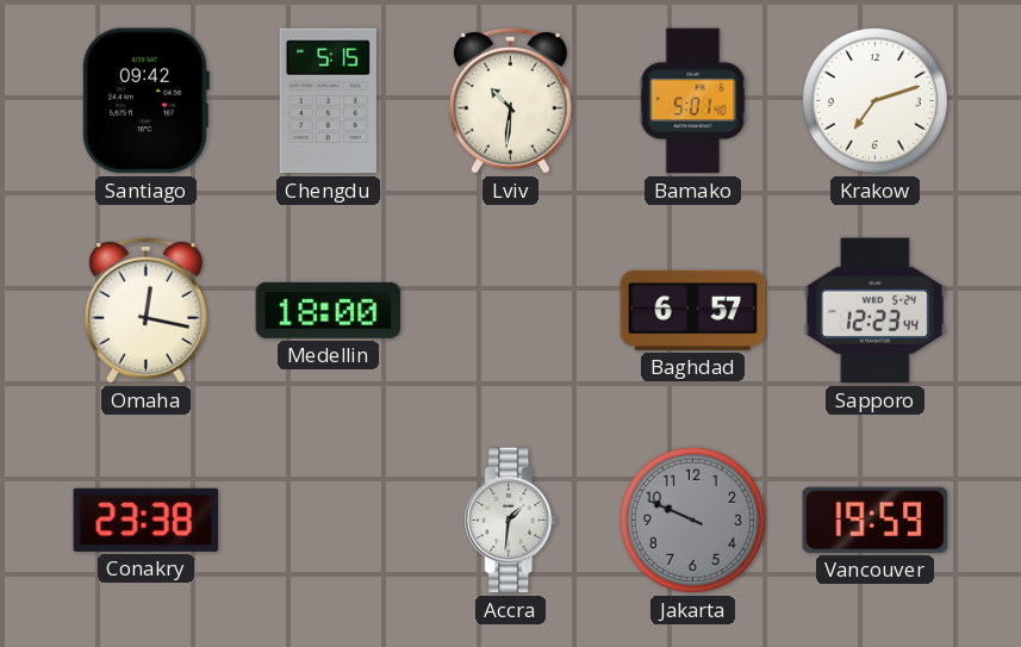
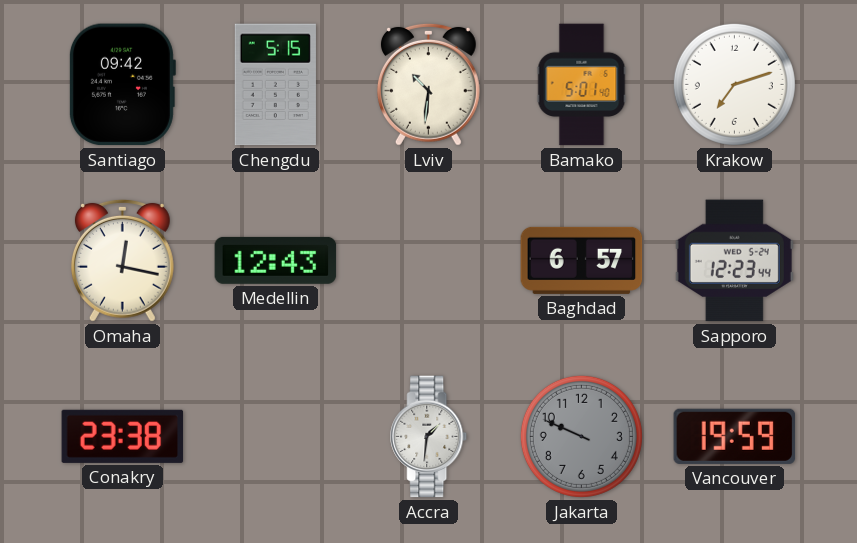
Medellin: 18:00 -> 12:43
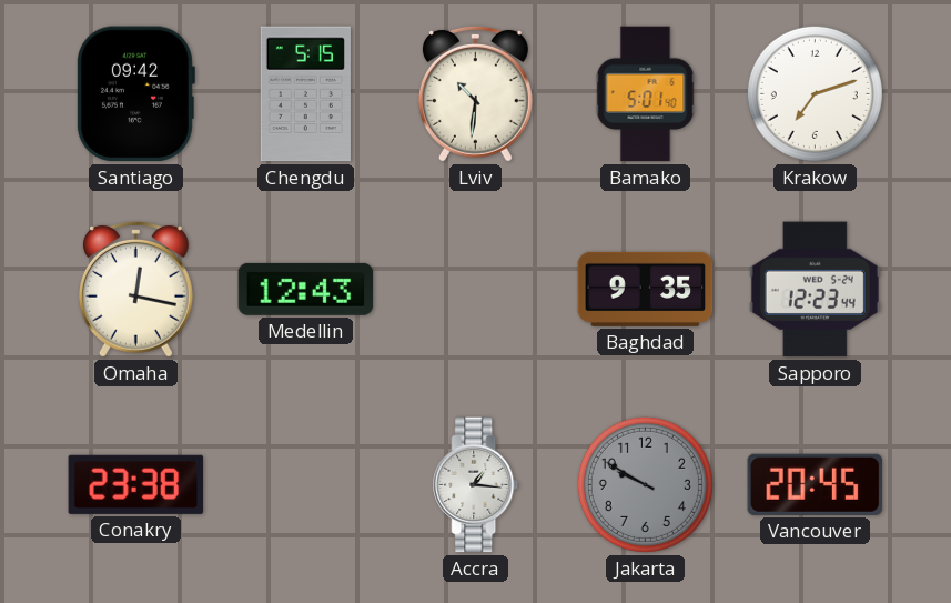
Baghdad: 6:57 -> 9:35
Accra: 1:31 -> 1:16
Jakarta: 9:49 -> 9:50
Vancouver: 19:59 -> 20:45
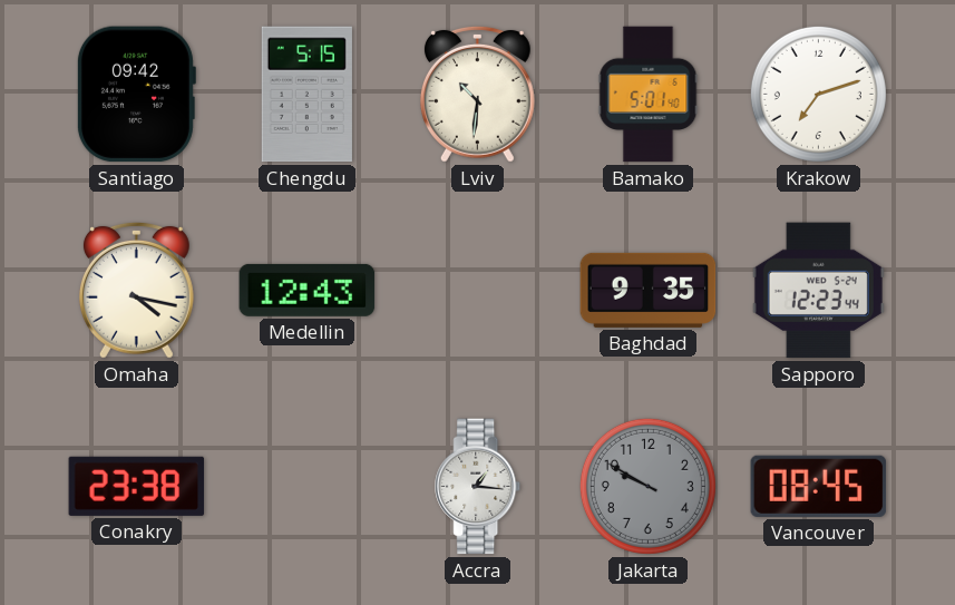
Omaha: 12:17 -> 4:17
Vancouver: 20:45 -> 08:45
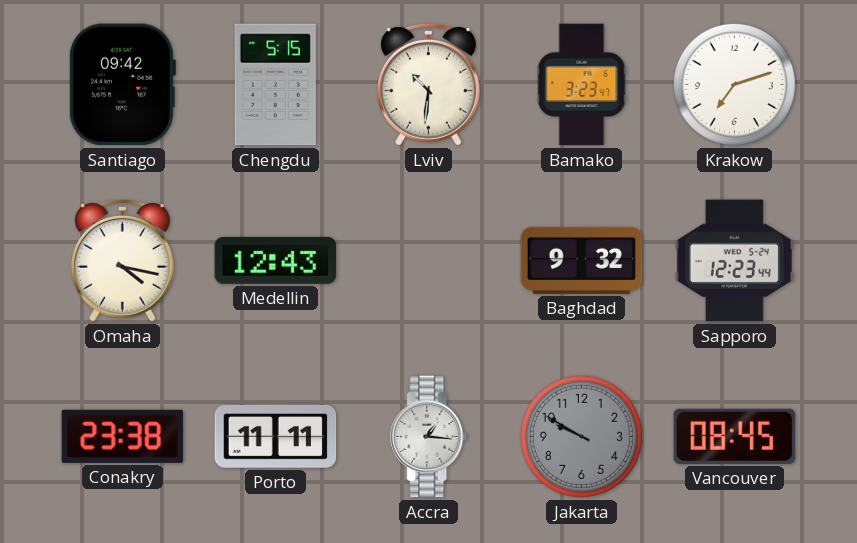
Bamako: 5:01 -> 3:23
Baghdad: 9:35 -> 9:32
Porto: none -> 11:11
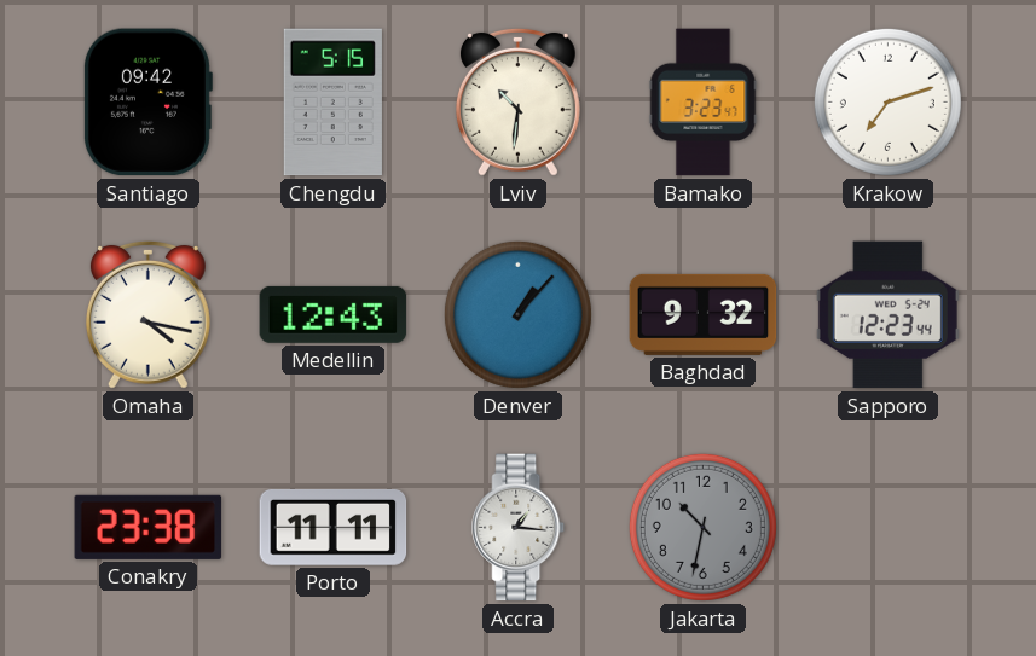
Denver: none -> 1:07
Jakarta: 9:50 -> 10:32
Vancouver: 08:45 -> none
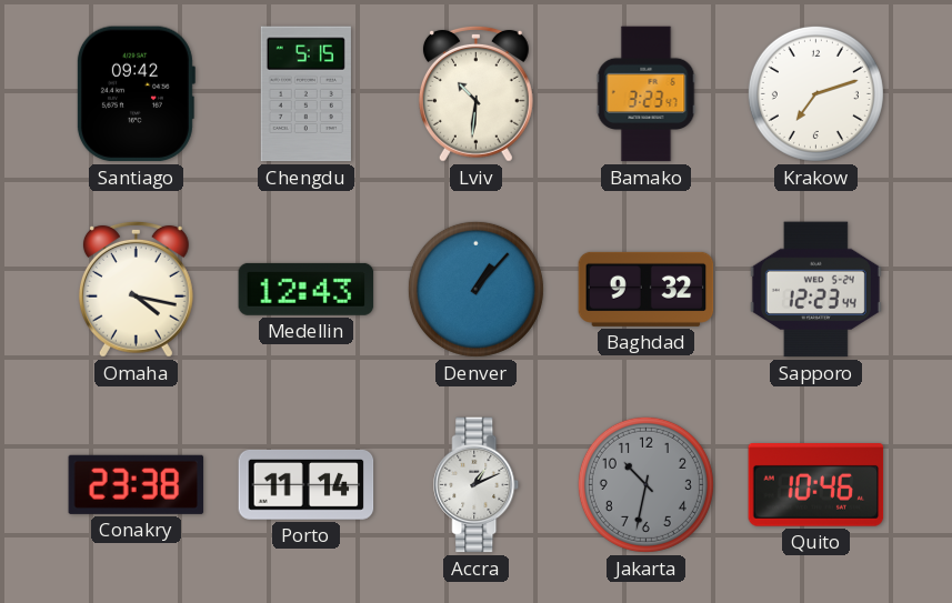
Porto: 11:11 -> 11:14
Accra: 1:16 -> 1:11
Quito: none -> 10:46
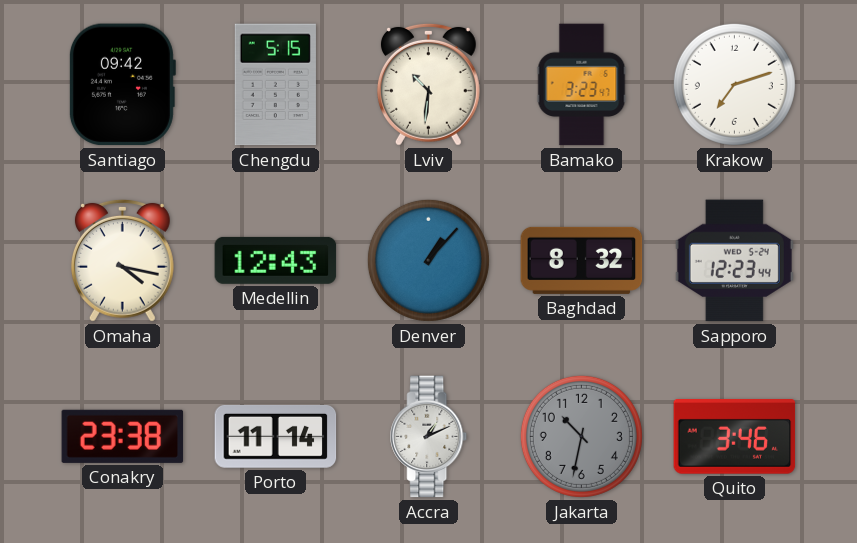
Baghdad: 9:32 -> 8:32
Quito: 10:46 -> 3:46
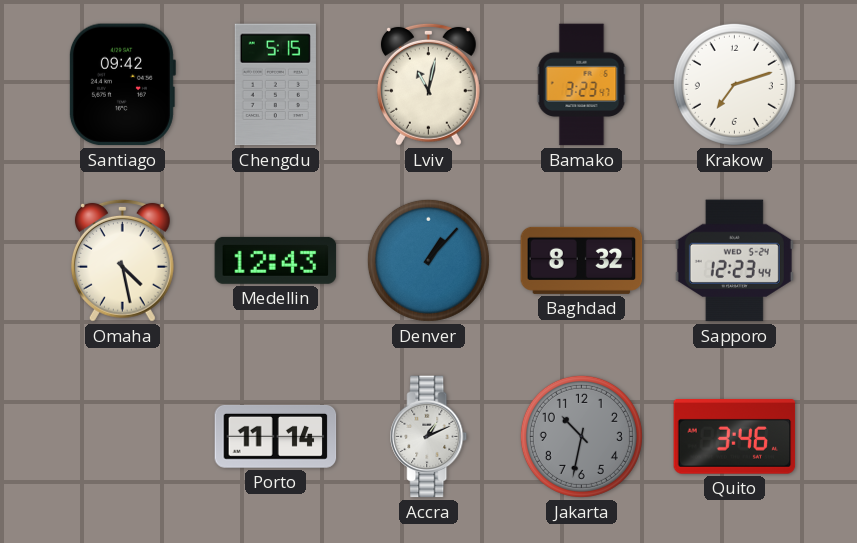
Lviv: 10:31 -> 11:02
Omaha: 4:17 -> 4:28
Conakry: 23:38 -> none
